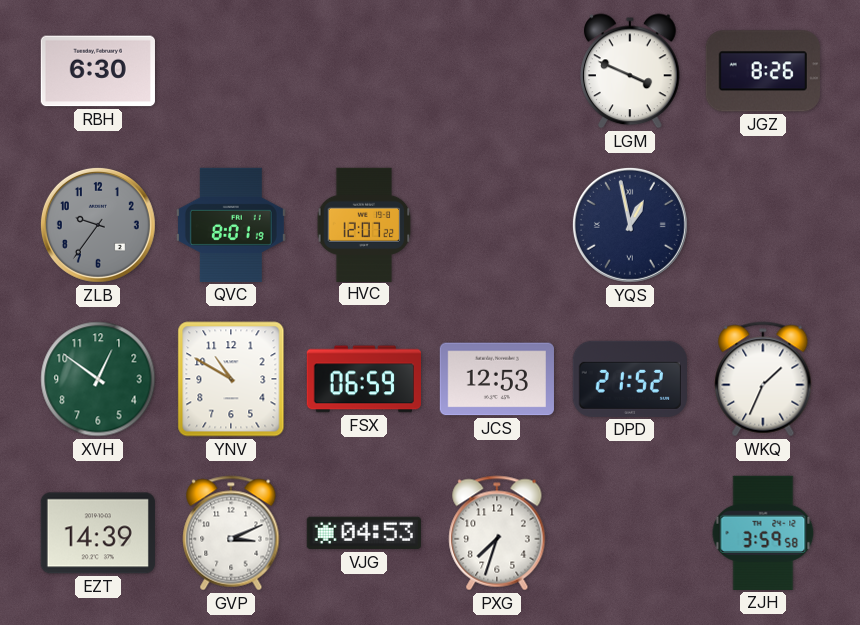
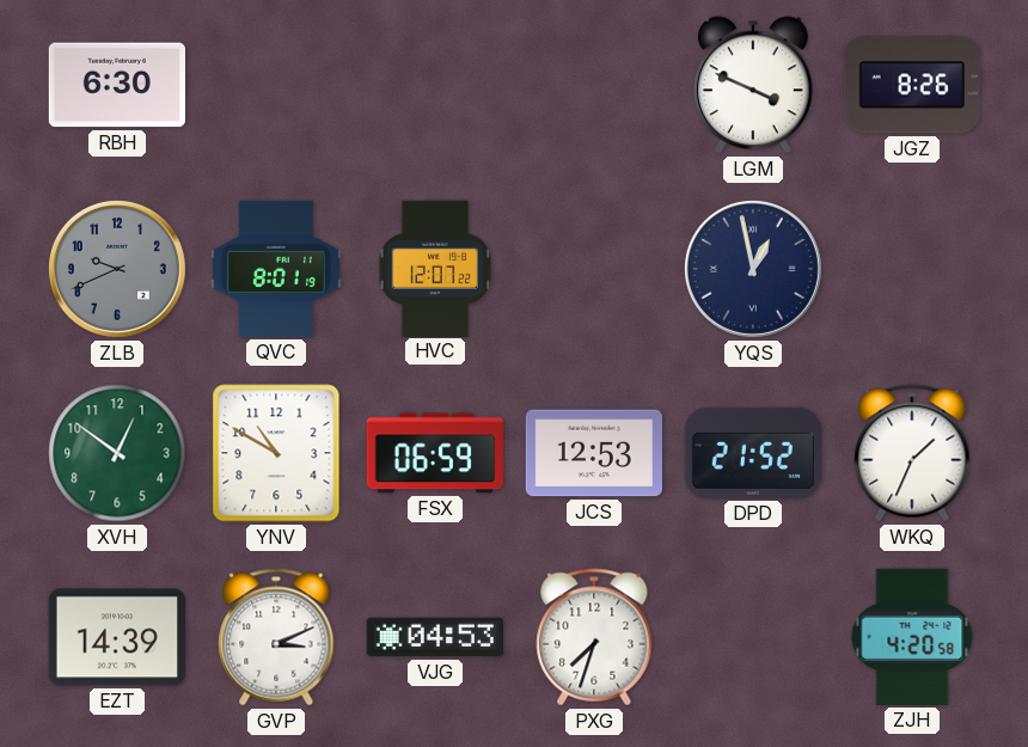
ZLB: 9:36 -> 9:41
ZJH: 3:59 -> 4:20
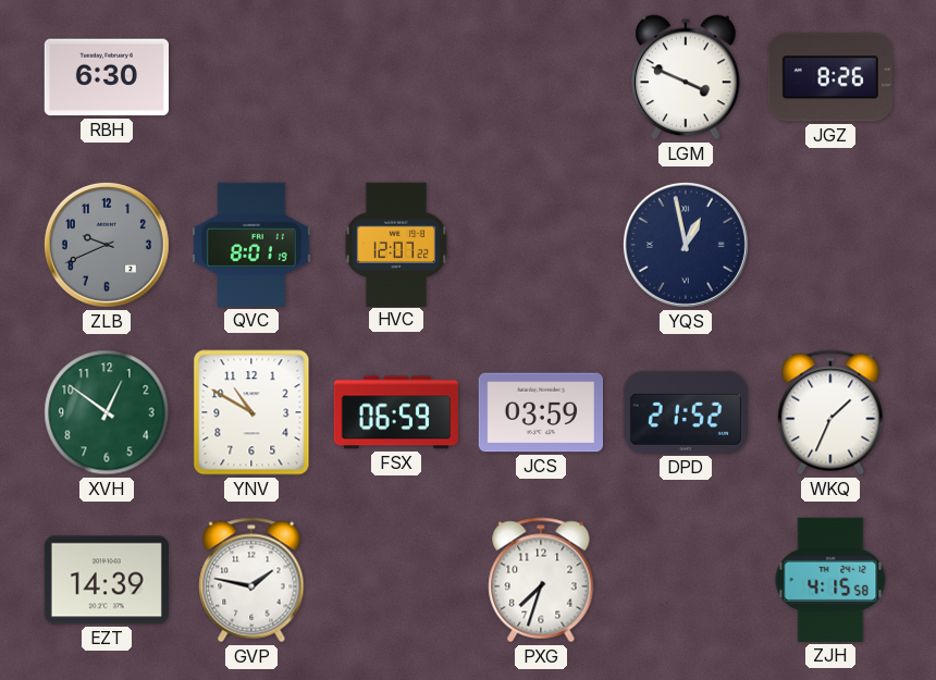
JCS: 12:53 -> 03:59
GVP: 3:11 -> 1:47
VJG: 04:53 -> none
ZJH: 4:20 -> 4:15
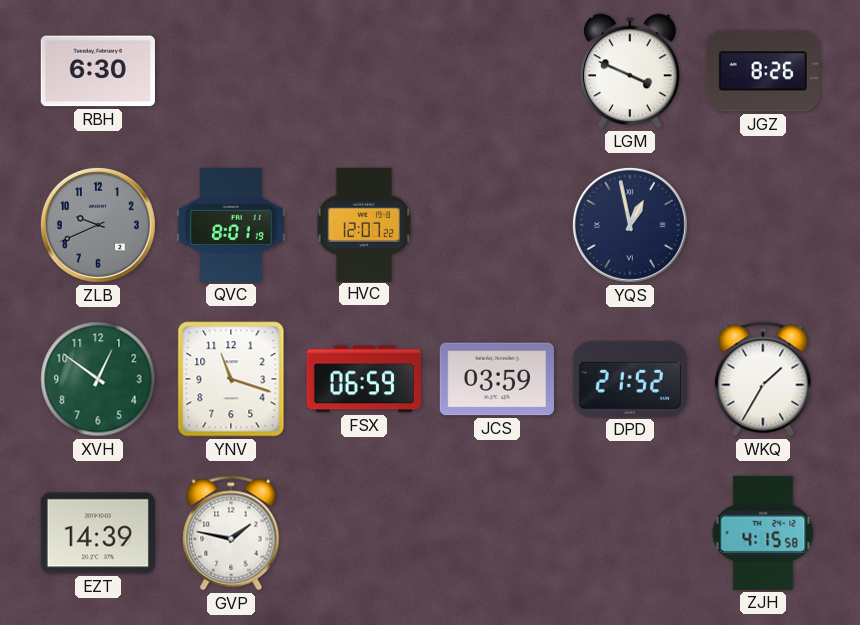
YNV: 10:50 -> 11:18
WKQ: 1:34 -> 1:35
PXG: 7:33 -> none
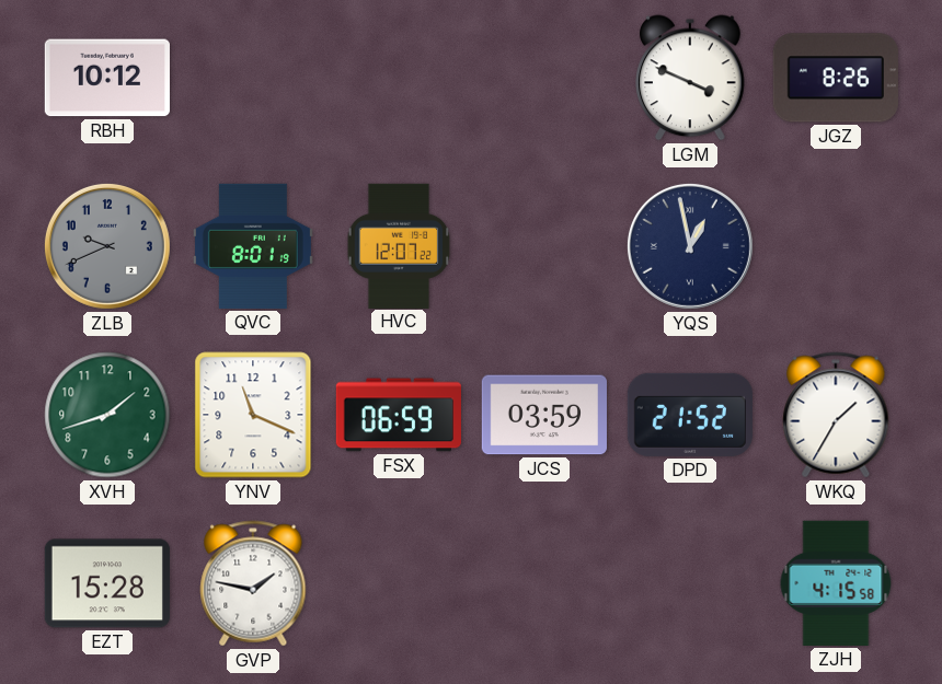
RBH: 6:30 -> 10:12
XVH: 12:51 -> 1:42
YNV: 11:18 -> 11:19
EZT: 14:39 -> 15:28
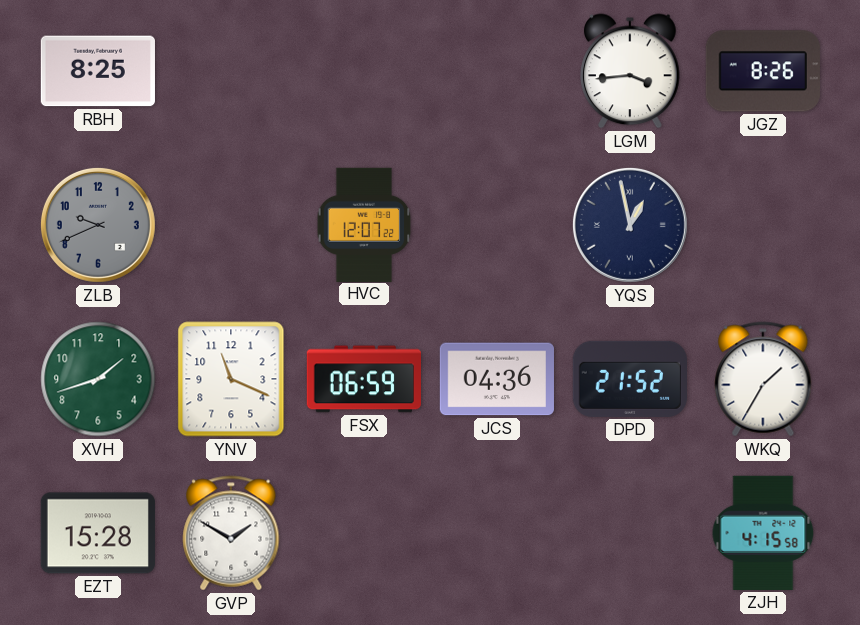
RBH: 10:12 -> 8:25
LGM: 3:49 -> 3:44
QVC: 8:01 -> none
JCS: 03:59 -> 04:36
GVP: 1:47 -> 1:50
